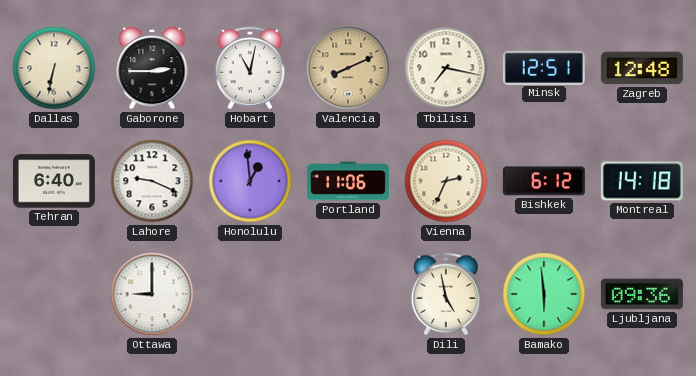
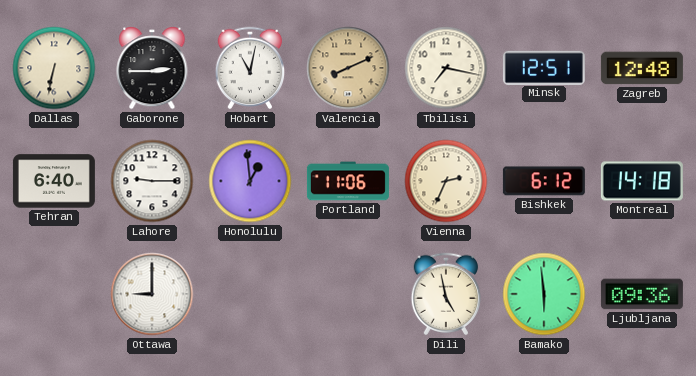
Lahore: 9:19 -> 9:15
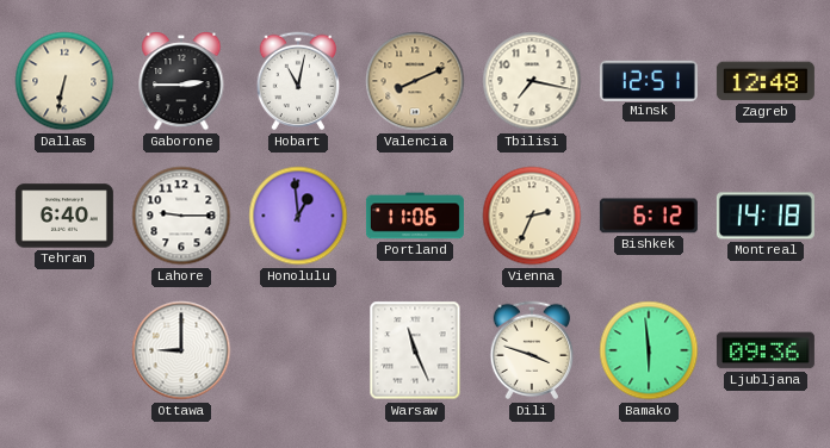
Warsaw: none -> 11:26
Dili: 4:58 -> 3:48
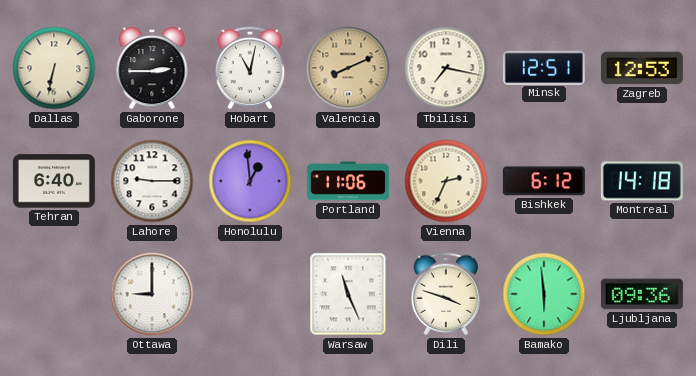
Zagreb: 12:48 -> 12:53
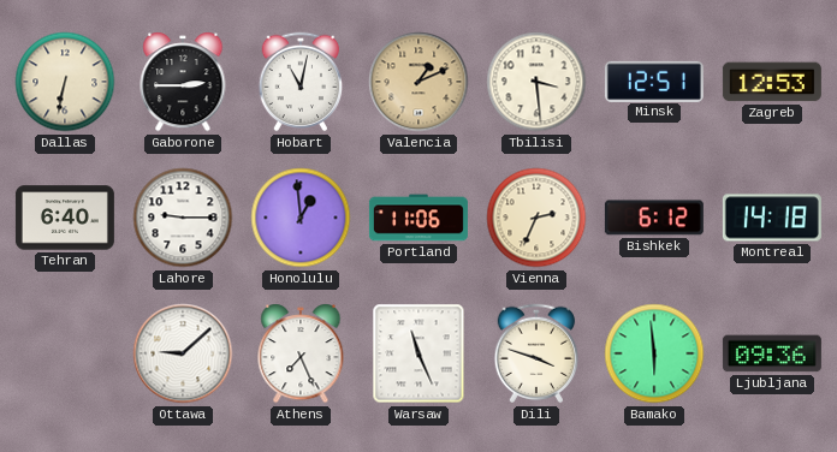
Valencia: 8:11 -> 1:11
Tbilisi: 7:17 -> 3:29
Ottawa: 9:00 -> 9:08
Athens: none -> 7:26
